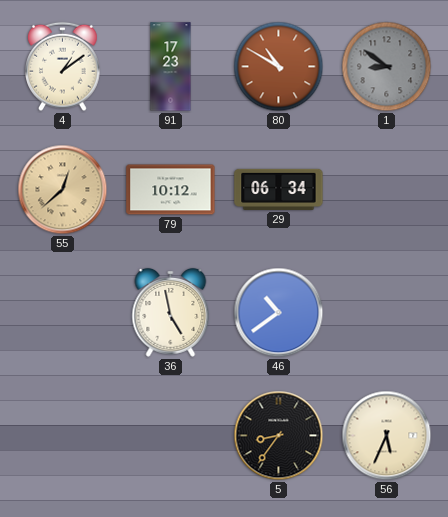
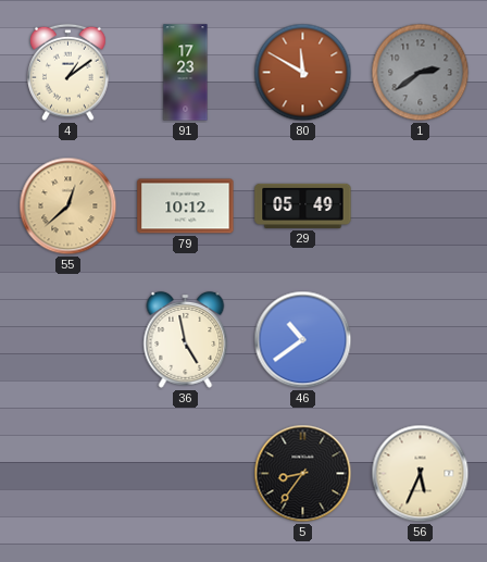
80: 10:50 -> 11:50
1: 8:51 -> 2:39
29: 06:34 -> 05:49
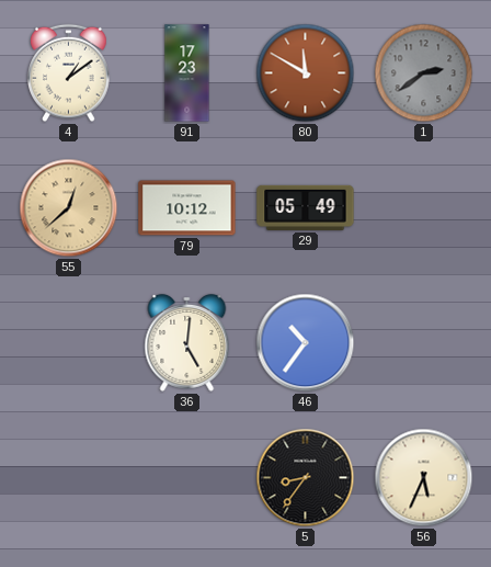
36: 4:58 -> 5:01
46: 10:39 -> 10:36
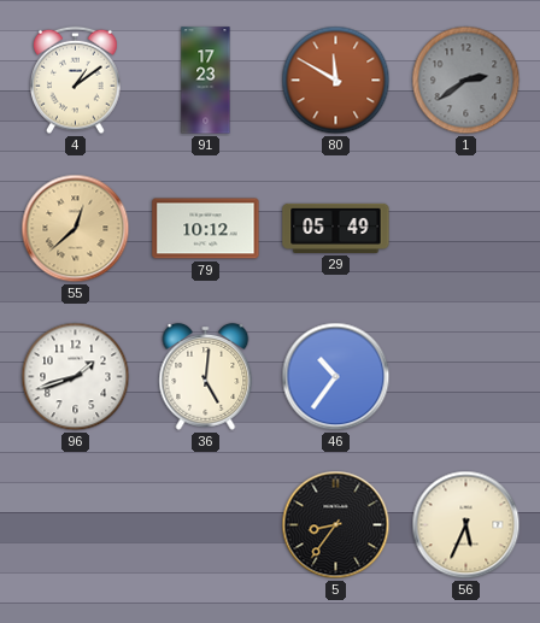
96: none -> 1:42
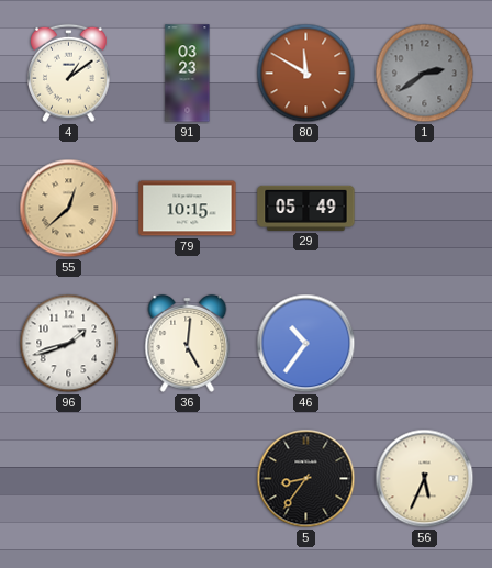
91: 17:23 -> 03:23
79: 10:12 -> 10:15
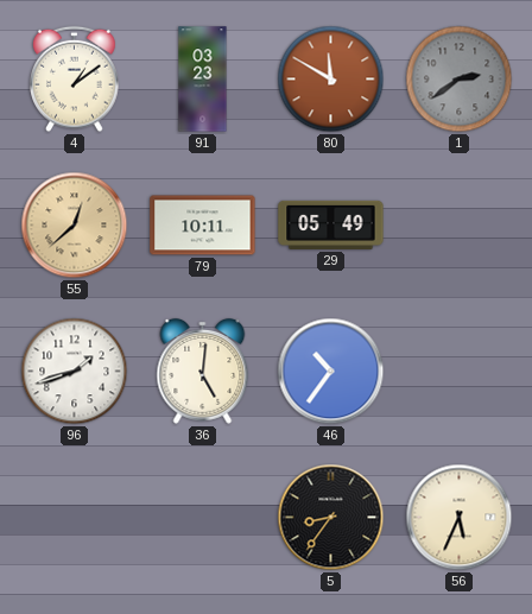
79: 10:15 -> 10:11
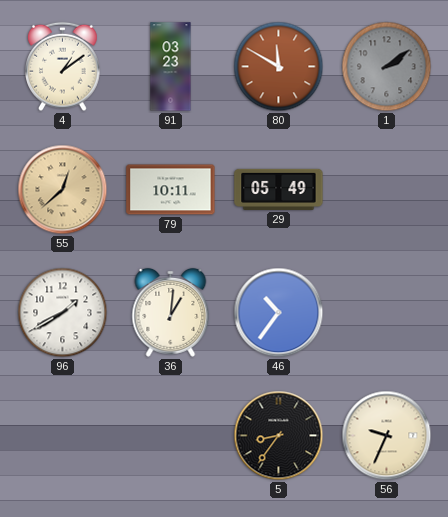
1: 2:39 -> 2:09
96: 1:42 -> 1:40
36: 5:01 -> 1:01
56: 5:34 -> 9:34
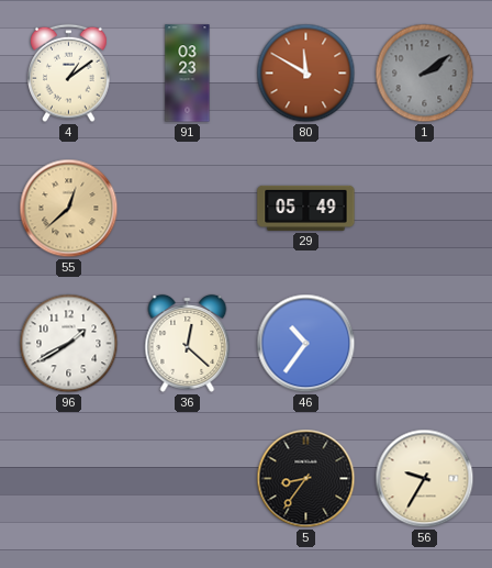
79: 10:11 -> none
36: 1:01 -> 12:22
56: 9:34 -> 9:35
